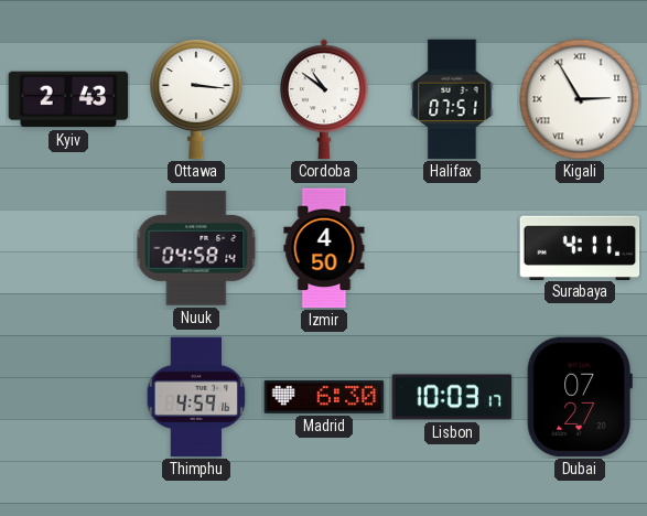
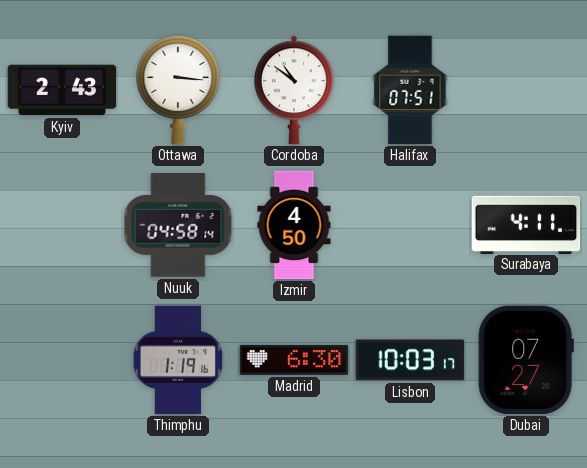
Kigali: 2:55 -> none
Thimphu: 4:59 -> 1:19
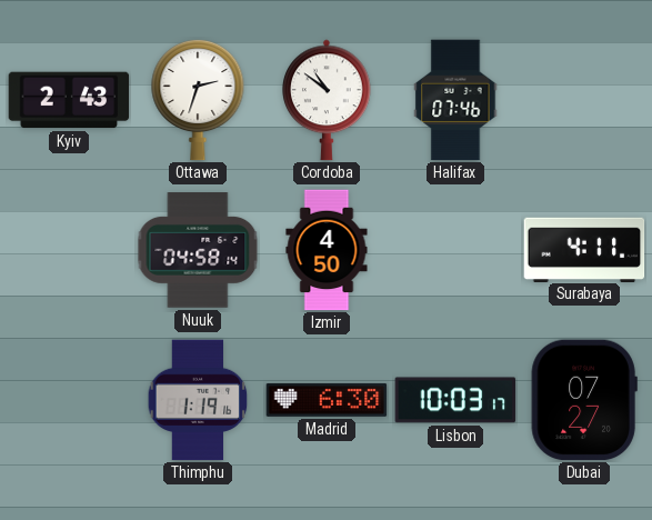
Ottawa: 3:16 -> 2:33
Halifax: 07:51 -> 07:46
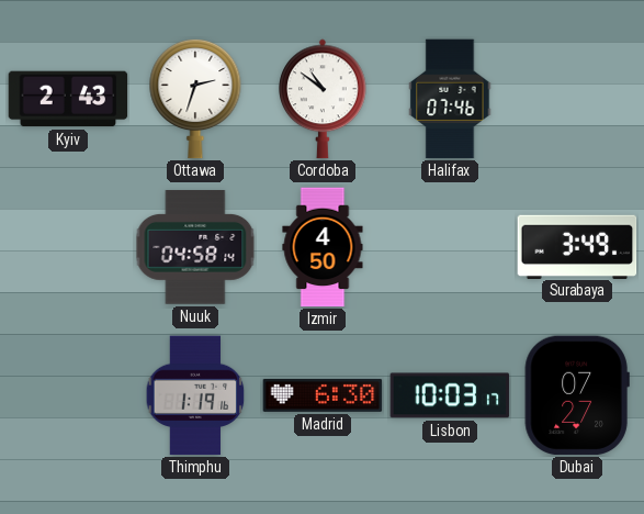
Surabaya: 4:11 -> 3:49
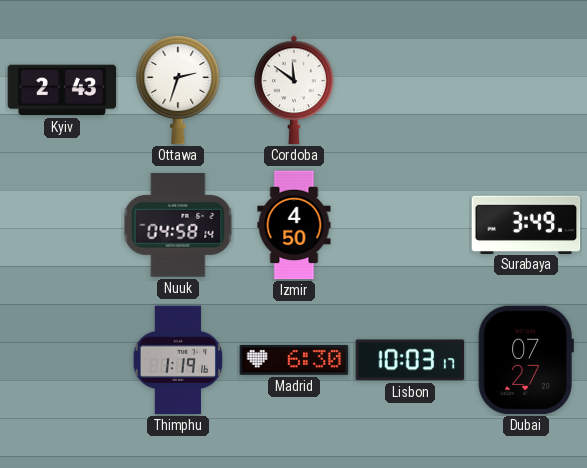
Cordoba: 10:51 -> 11:51
Halifax: 07:46 -> none
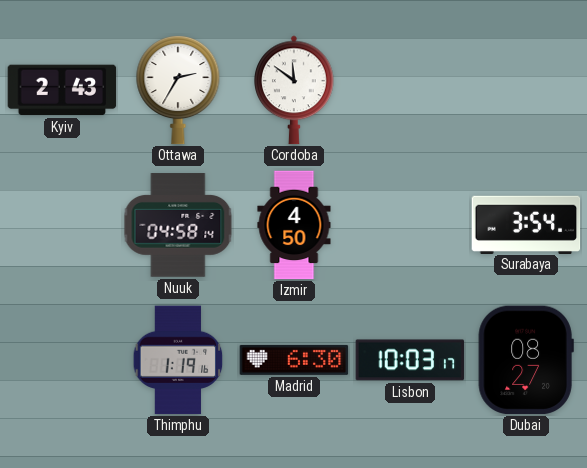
Ottawa: 2:33 -> 2:35
Surabaya: 3:49 -> 3:54
Dubai: 07:27 -> 08:27
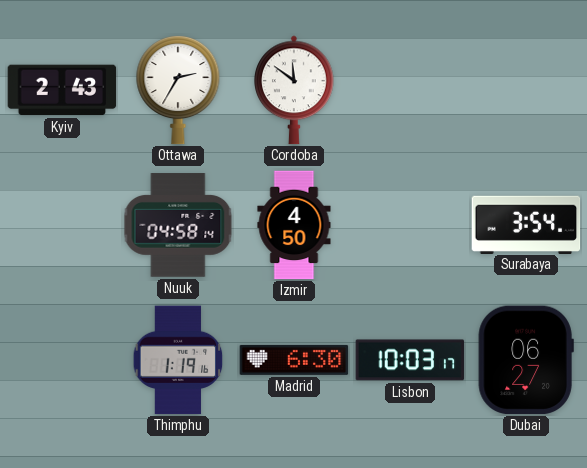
Dubai: 08:27 -> 06:27
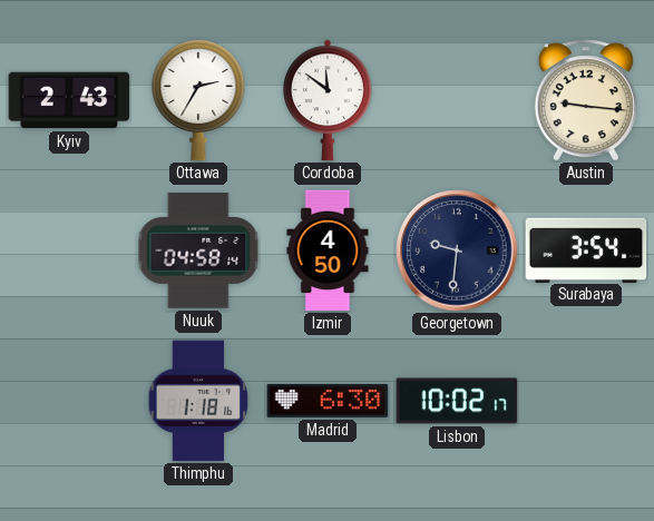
Austin: none -> 9:16
Georgetown: none -> 9:31
Thimphu: 1:19 -> 1:18
Lisbon: 10:03 -> 10:02
Dubai: 06:27 -> none
